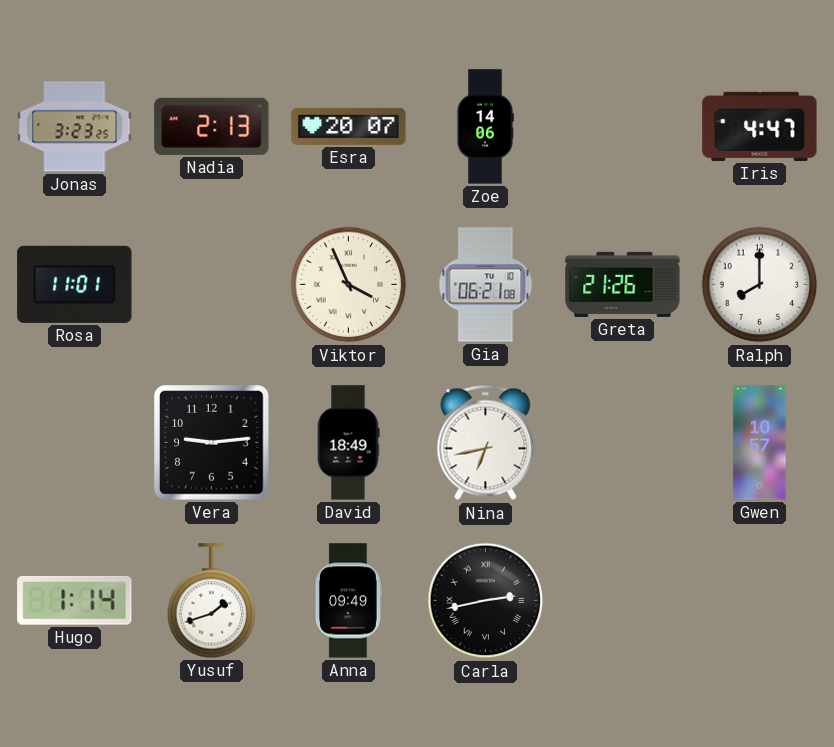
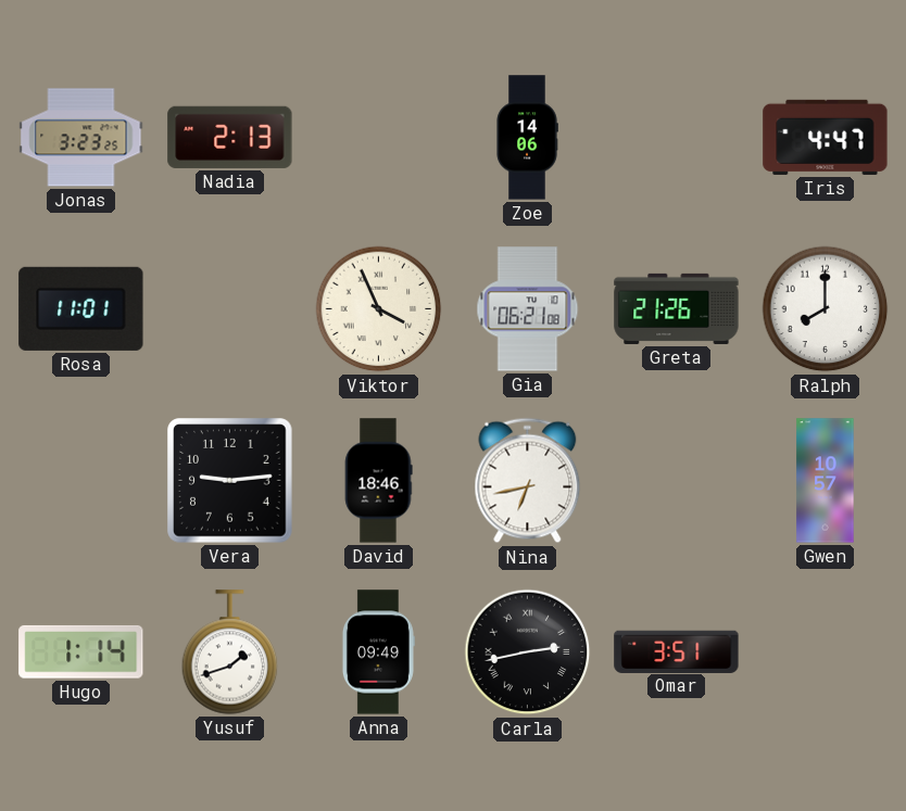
Esra: 20:07 -> none
David: 18:49 -> 18:46
Omar: none -> 3:51
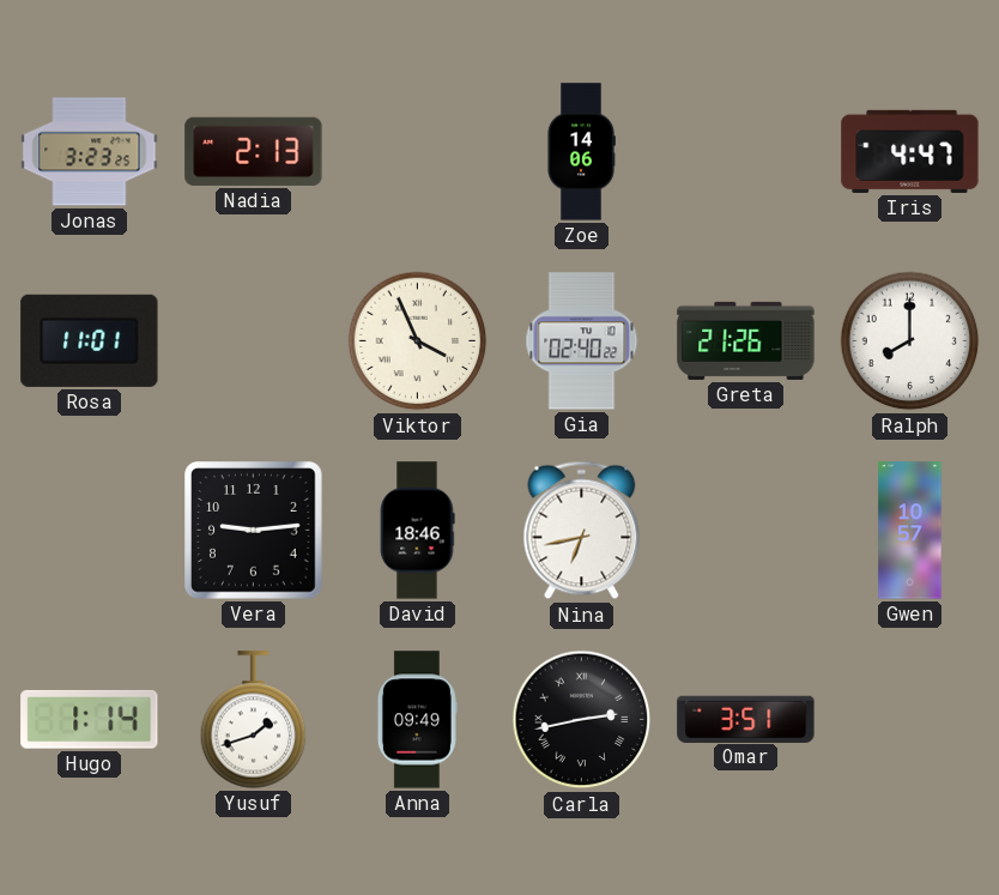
Gia: 06:21 -> 02:40
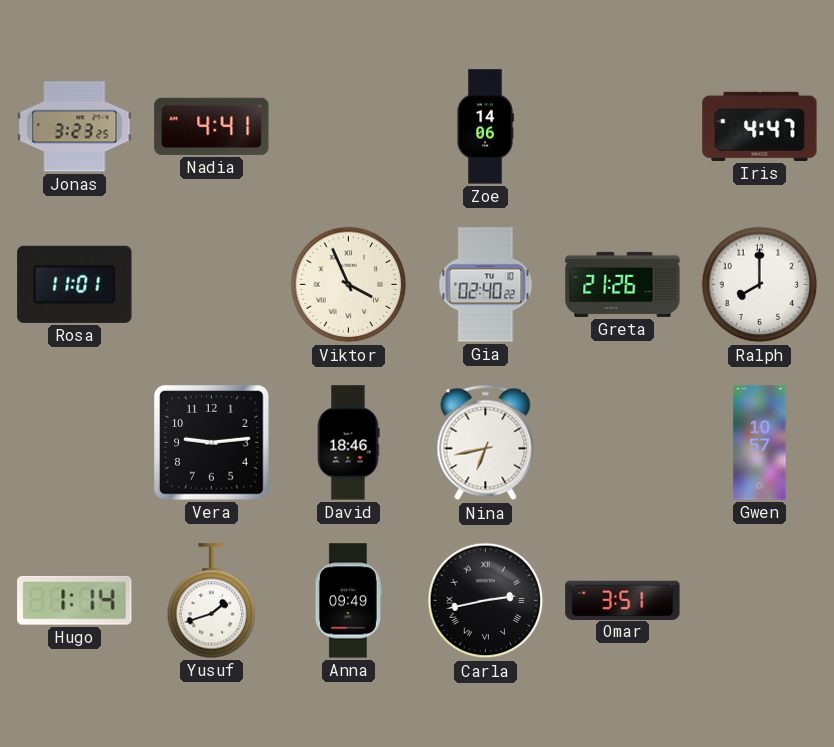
Nadia: 2:13 -> 4:41
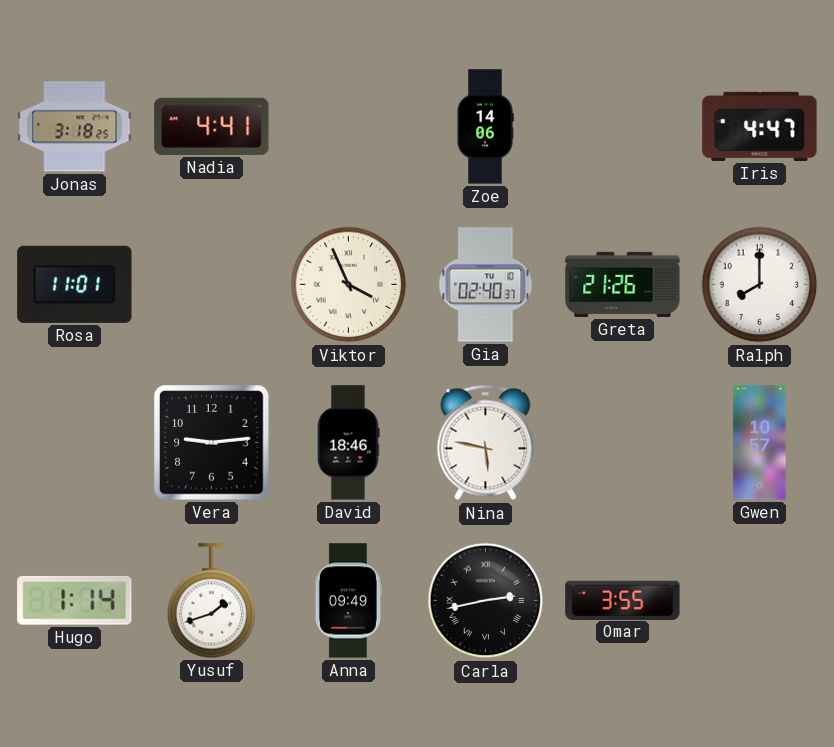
Jonas: 3:23 -> 3:18
Gia: 02:40:22 -> 02:40:37
Nina: 6:43 -> 5:47
Omar: 3:51 -> 3:55
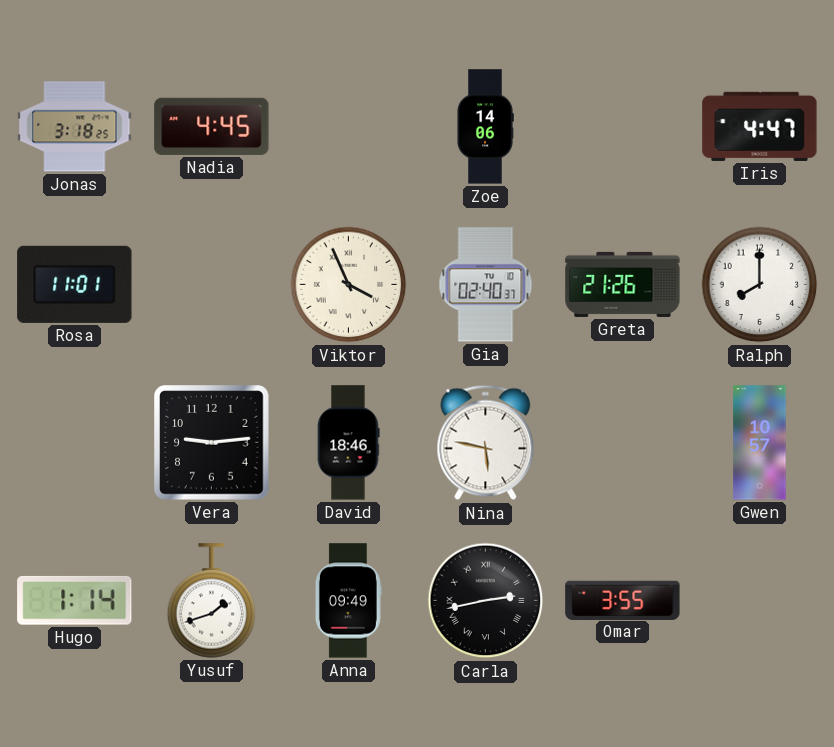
Nadia: 4:41 -> 4:45
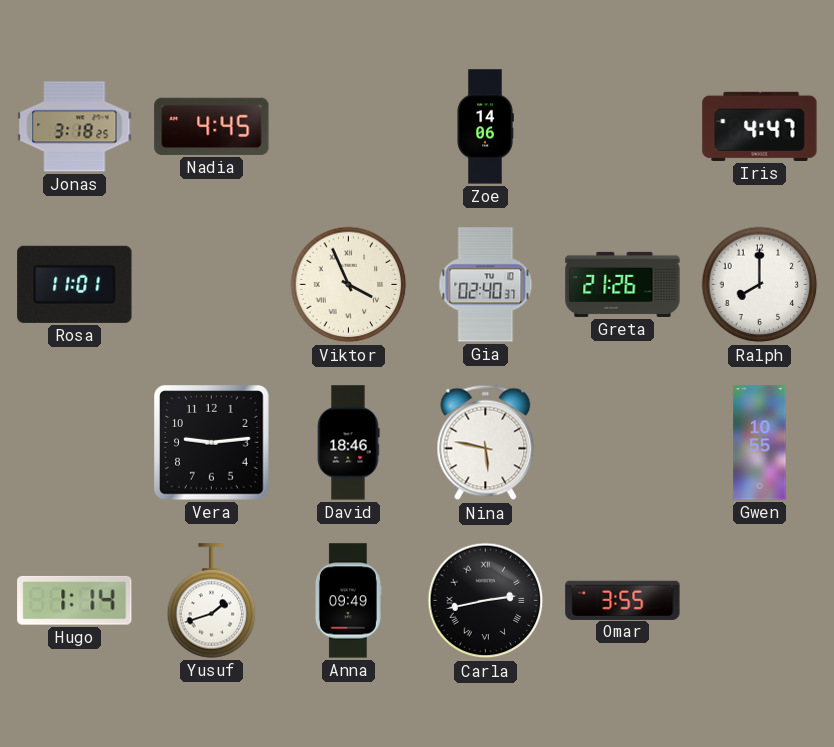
Gwen: 10:57 -> 10:55
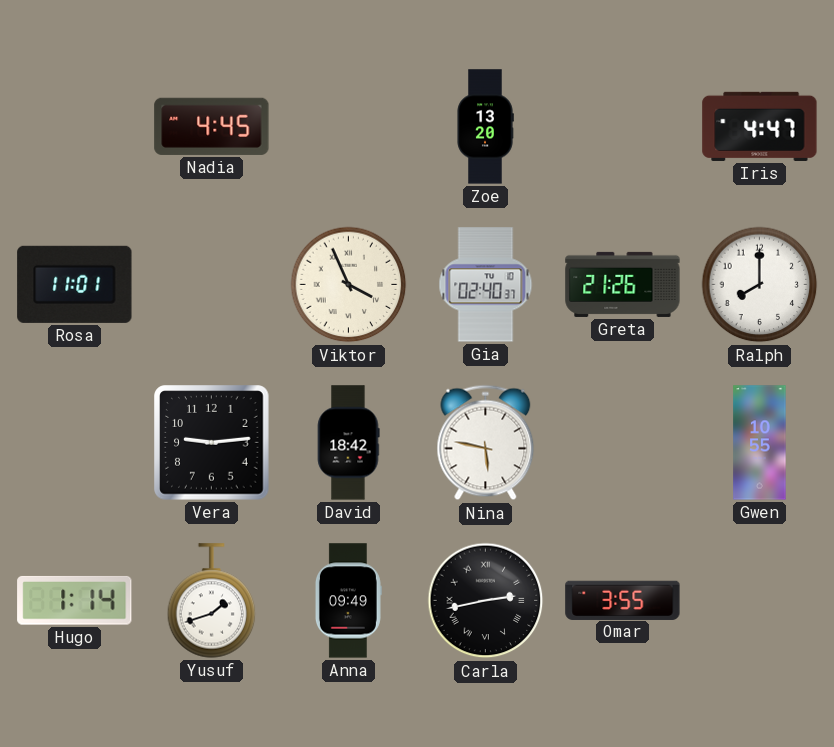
Jonas: 3:18 -> none
Zoe: 14:06 -> 13:20
David: 18:46 -> 18:42
